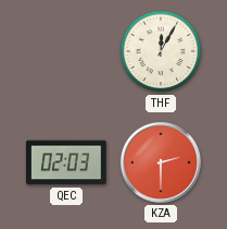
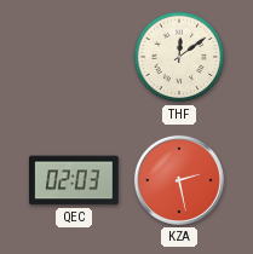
THF: 12:05 -> 12:09
KZA: 2:30 -> 2:28
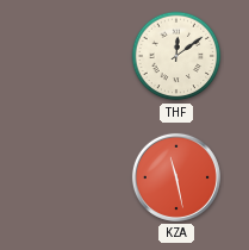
QEC: 02:03 -> none
KZA: 2:28 -> 11:28
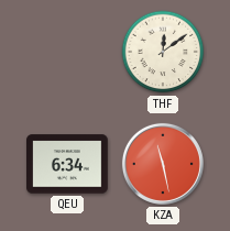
QEU: none -> 6:34
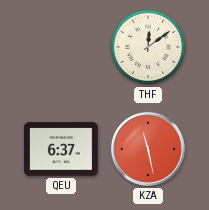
QEU: 6:34 -> 6:37
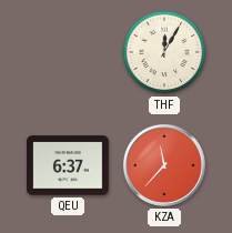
THF: 12:09 -> 12:05
KZA: 11:28 -> 11:37
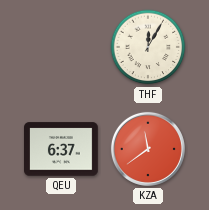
KZA: 11:37 -> 11:39
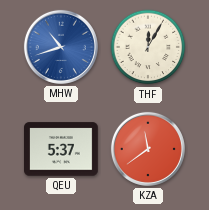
MHW: none -> 10:42
QEU: 6:37 -> 5:37
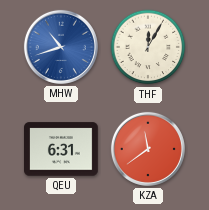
QEU: 5:37 -> 6:31
